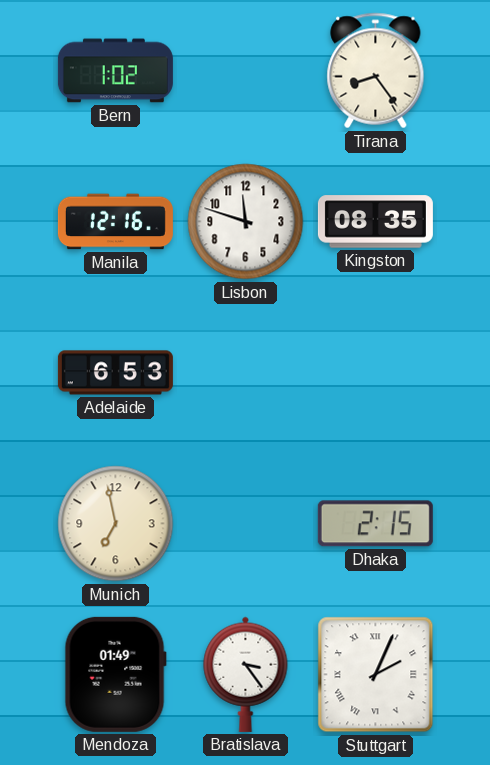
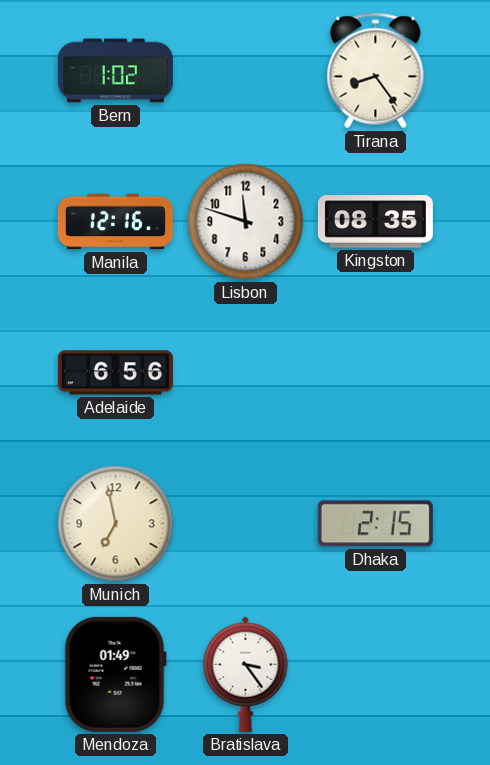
Adelaide: 6:53 -> 6:56
Stuttgart: 2:04 -> none
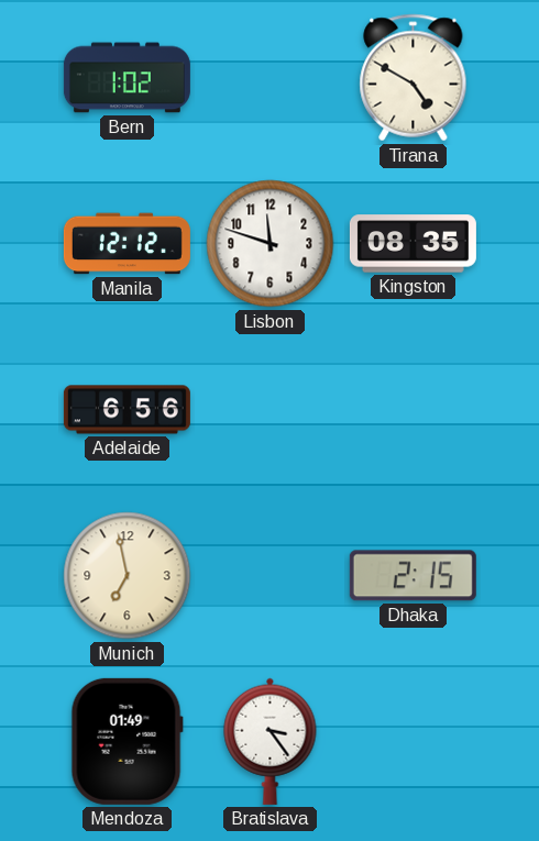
Tirana: 8:24 -> 4:50
Manila: 12:16 -> 12:12
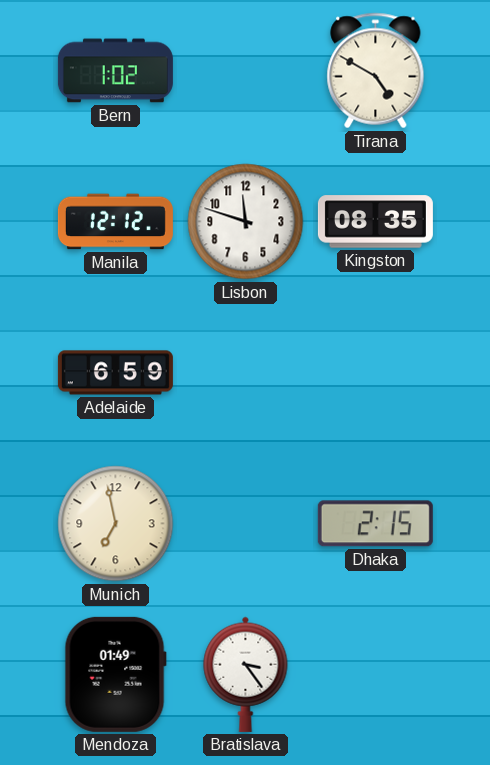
Adelaide: 6:56 -> 6:59
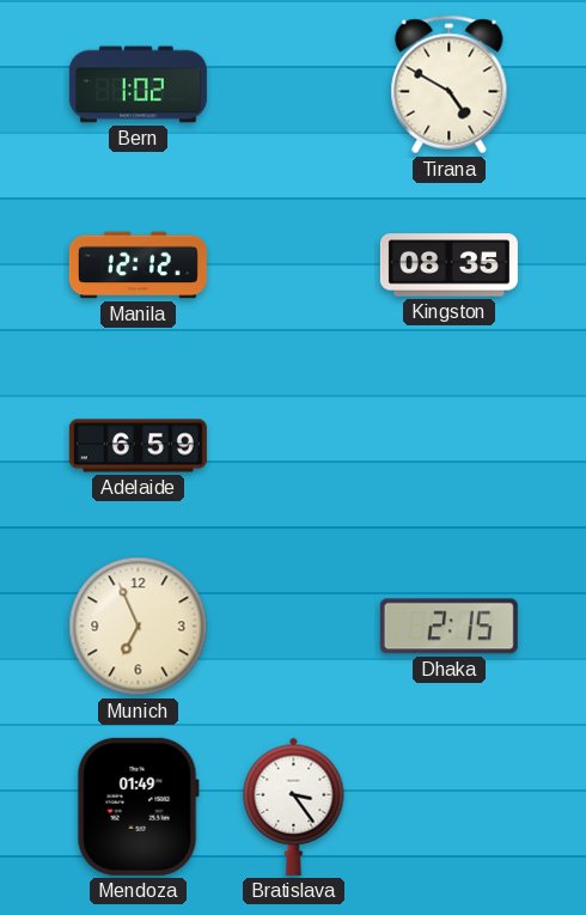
Lisbon: 11:48 -> none
Munich: 6:58 -> 6:56
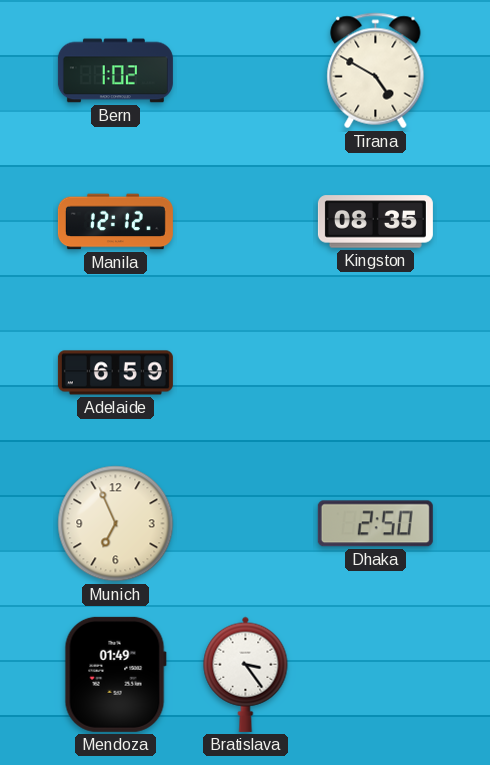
Dhaka: 2:15 -> 2:50
